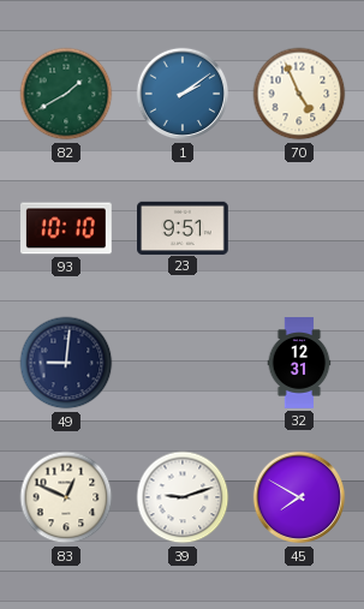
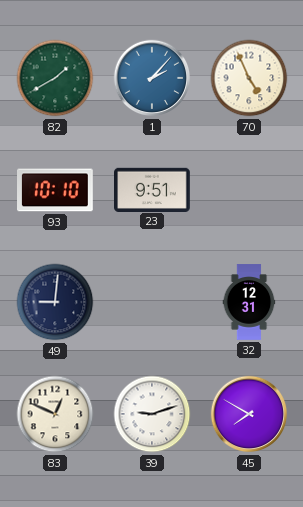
1: 2:09 -> 2:07
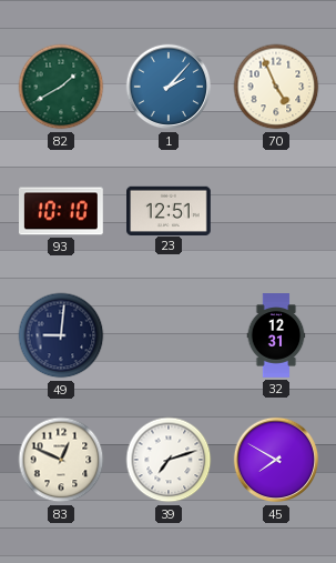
23: 9:51 -> 12:51
39: 9:12 -> 7:12
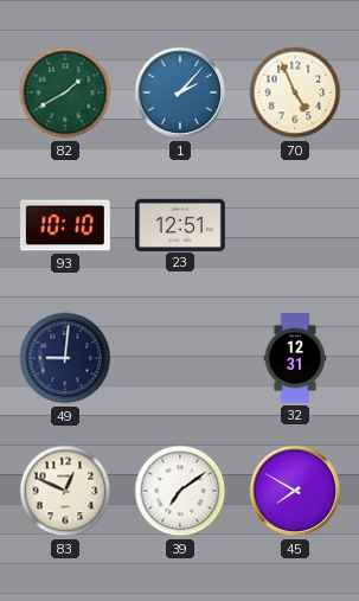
39: 7:12 -> 7:09
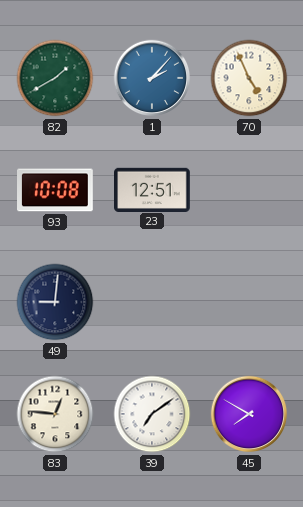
93: 10:10 -> 10:08
32: 12:31 -> none
83: 12:49 -> 12:46
